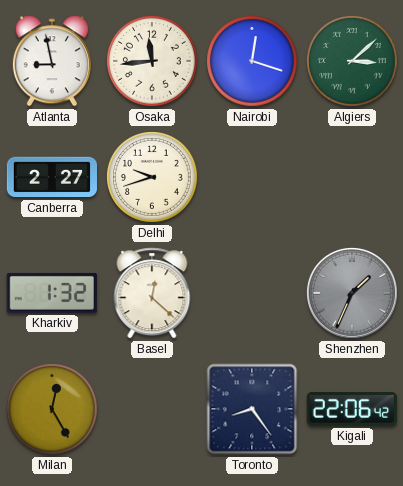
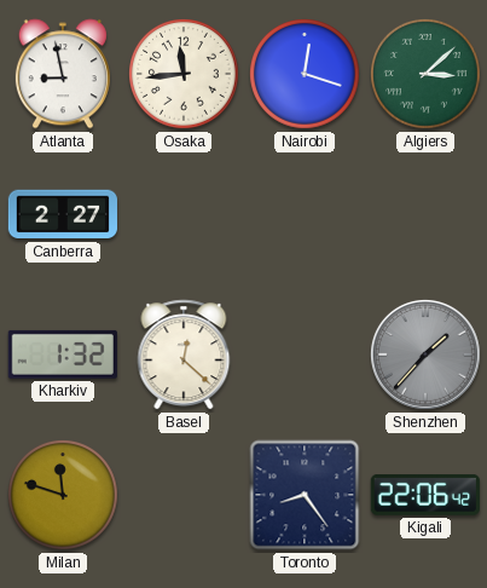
Delhi: 9:42 -> none
Shenzhen: 1:34 -> 1:37
Milan: 12:25 -> 11:48
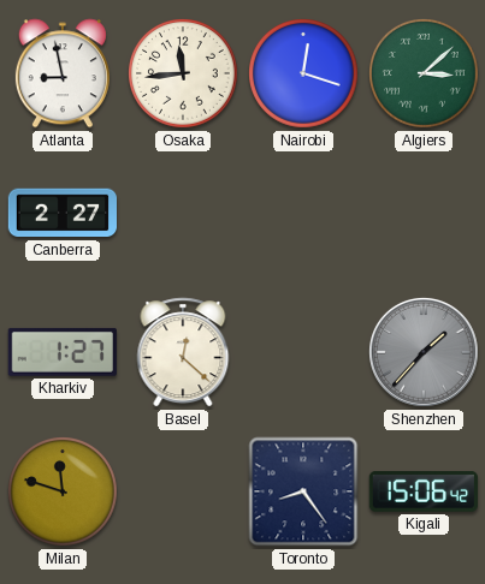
Kharkiv: 1:32 -> 1:27
Kigali: 22:06 -> 15:06
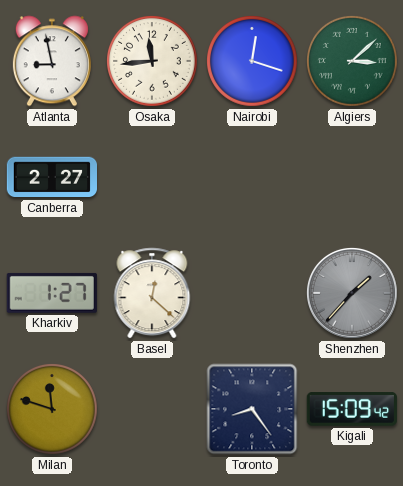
Kigali: 15:06 -> 15:09
